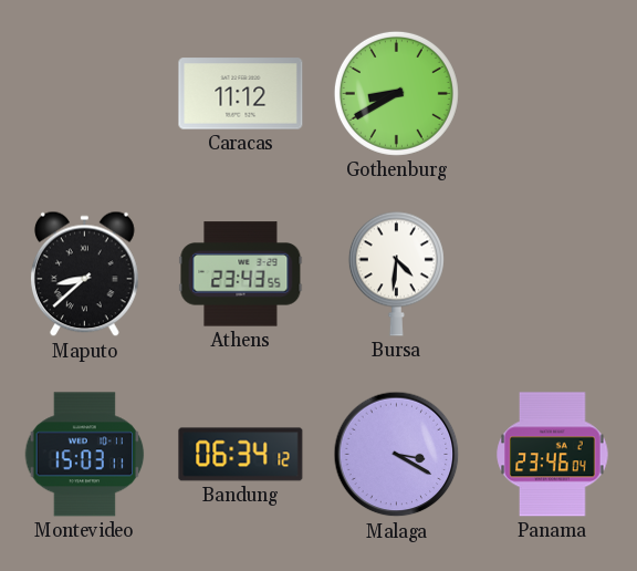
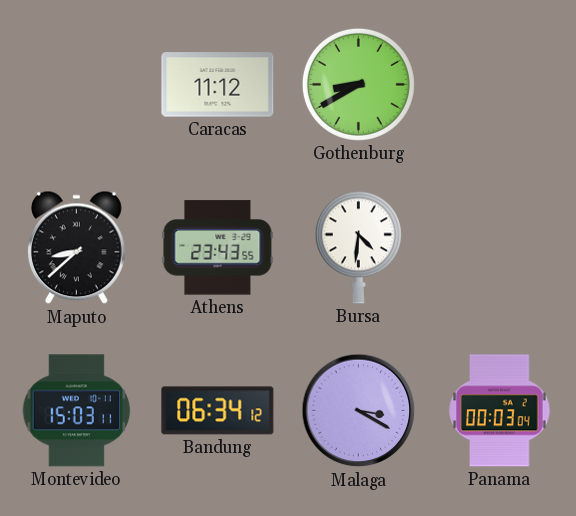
Panama: 23:46 -> 00:03
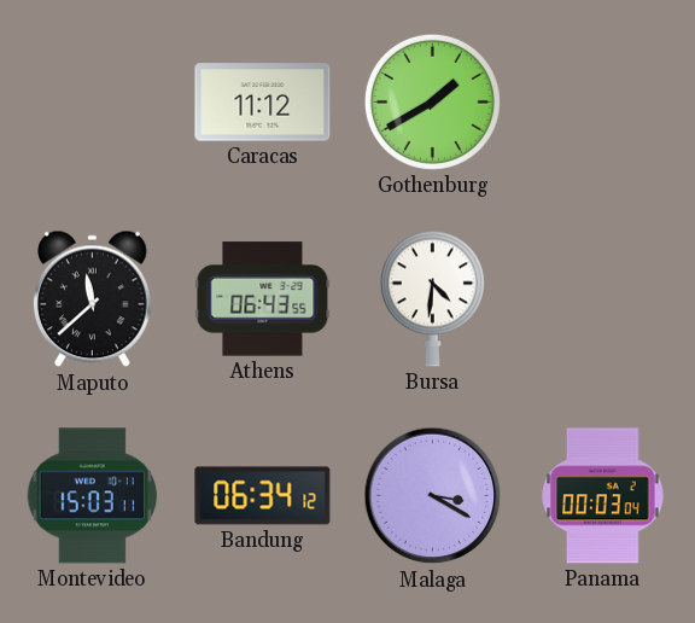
Gothenburg: 8:40 -> 1:40
Maputo: 8:38 -> 11:38
Athens: 23:43 -> 06:43
